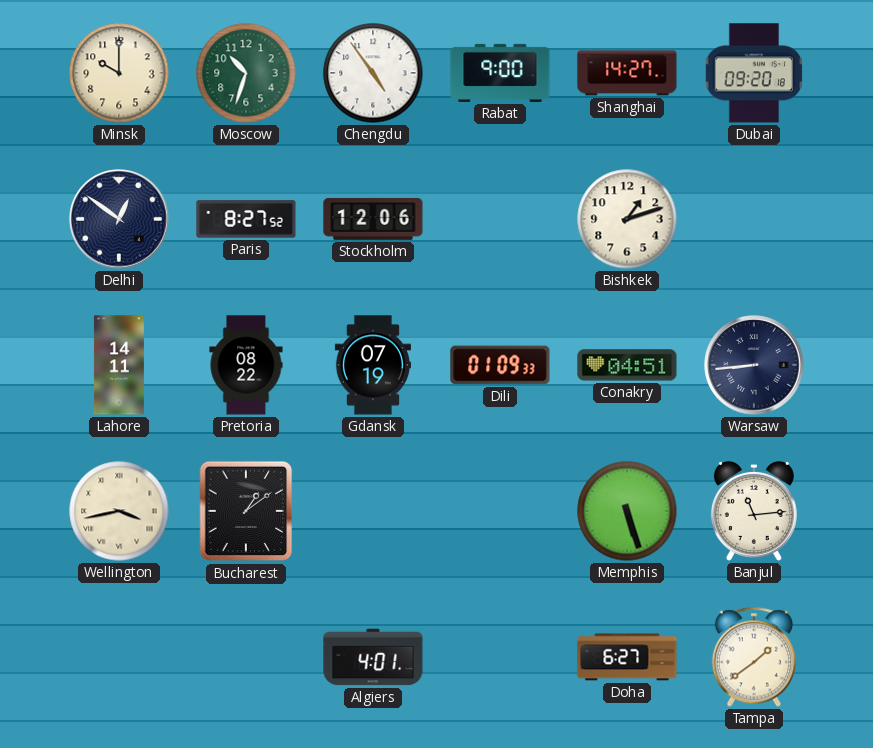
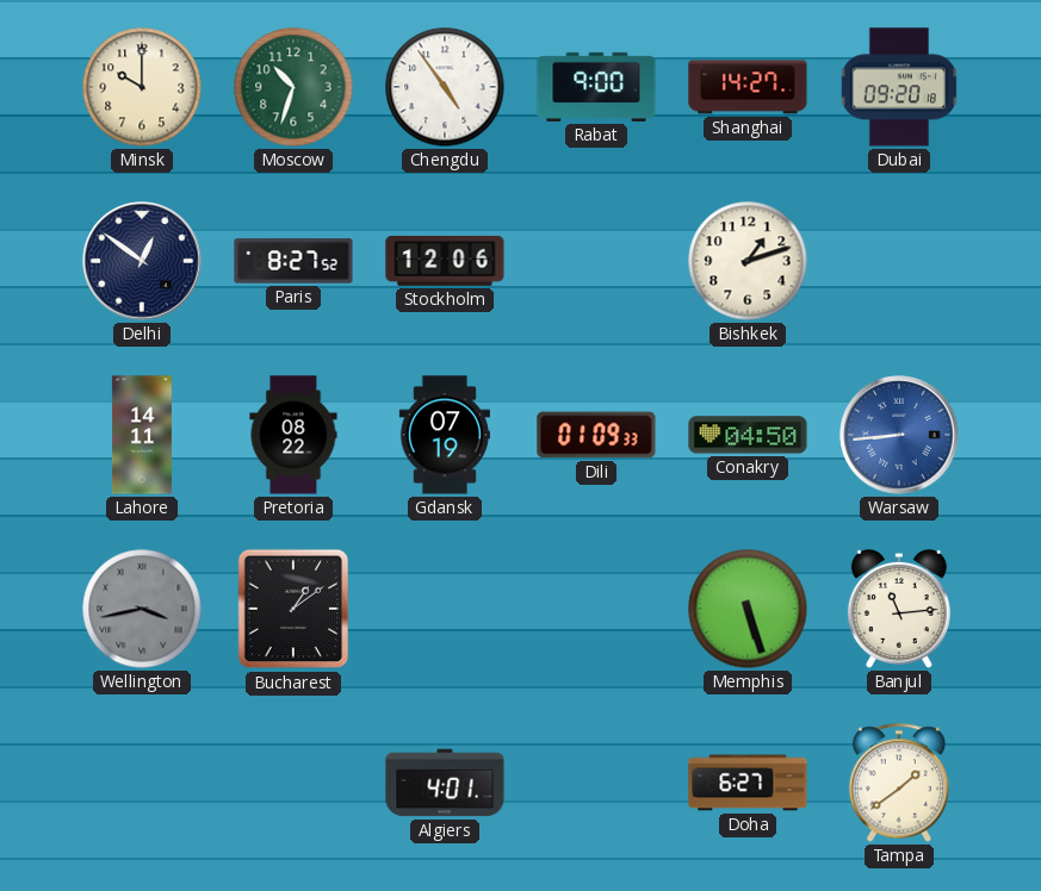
Conakry: 04:51 -> 04:50
Warsaw dial: navy -> blue
Wellington dial: cream -> grey
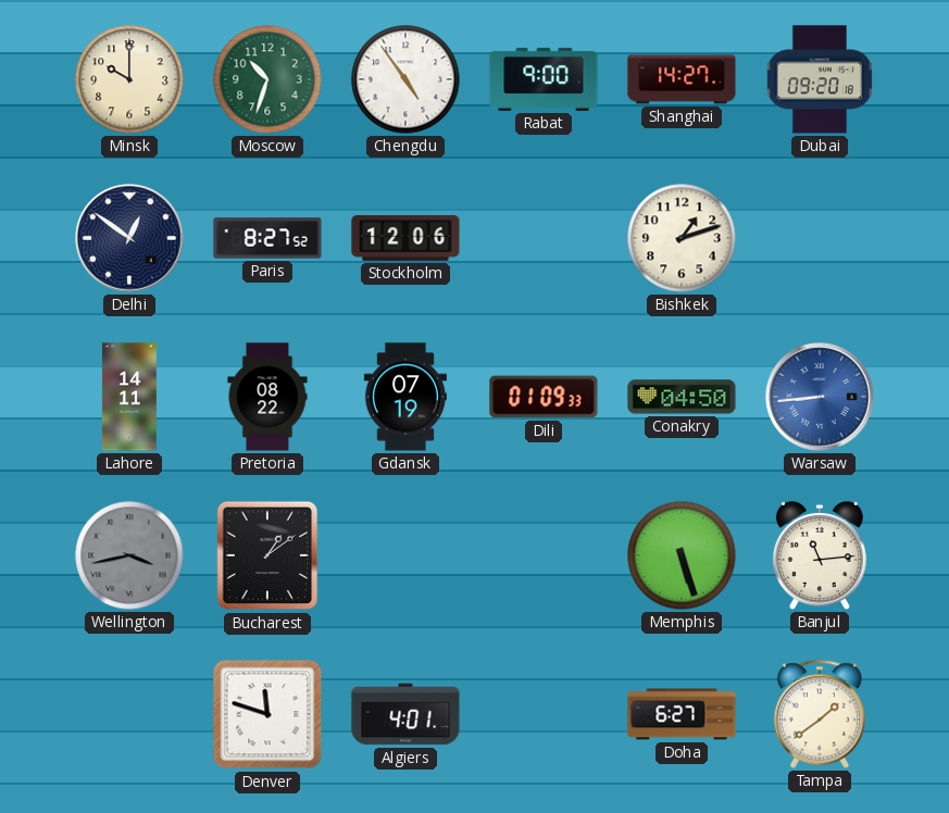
Denver: none -> 11:48
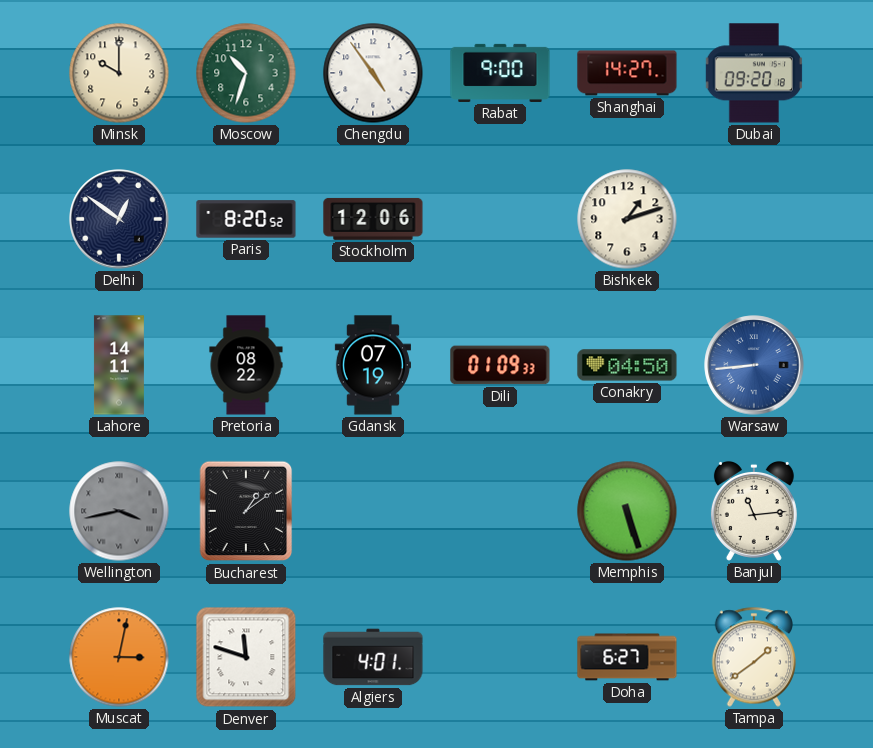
Paris: 8:27 -> 8:20
Muscat: none -> 3:02
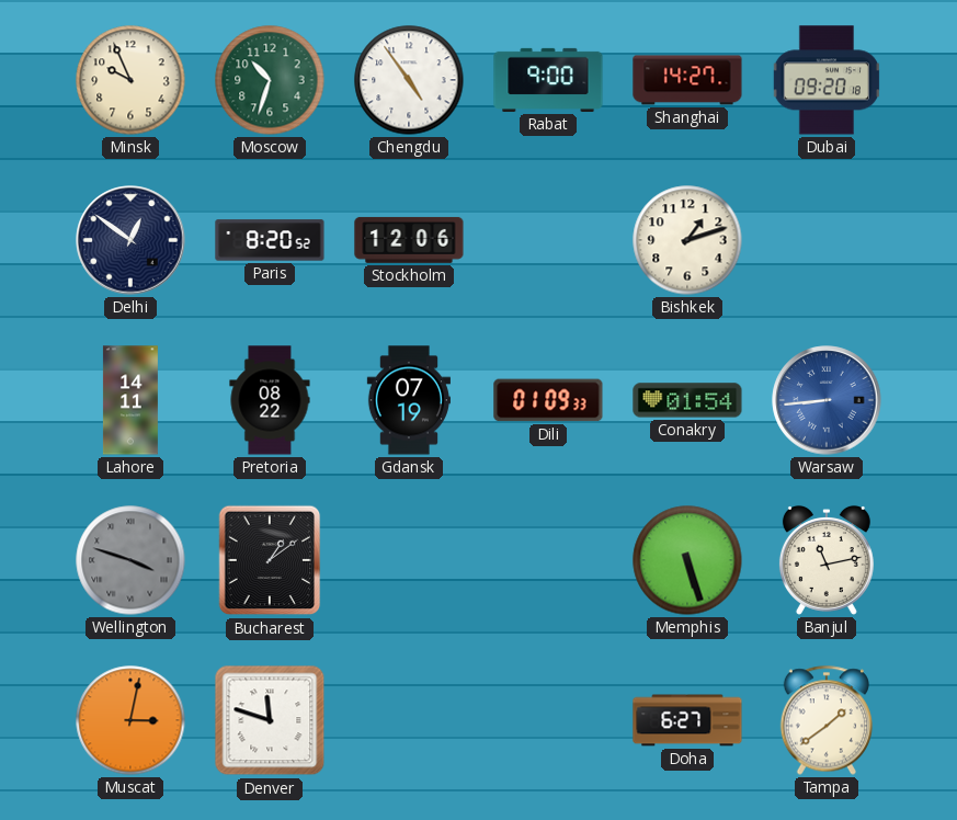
Minsk: 10:00 -> 9:56
Conakry: 04:50 -> 01:54
Wellington: 3:43 -> 3:48
Banjul: 11:14 -> 11:13
Algiers: 4:01 -> none
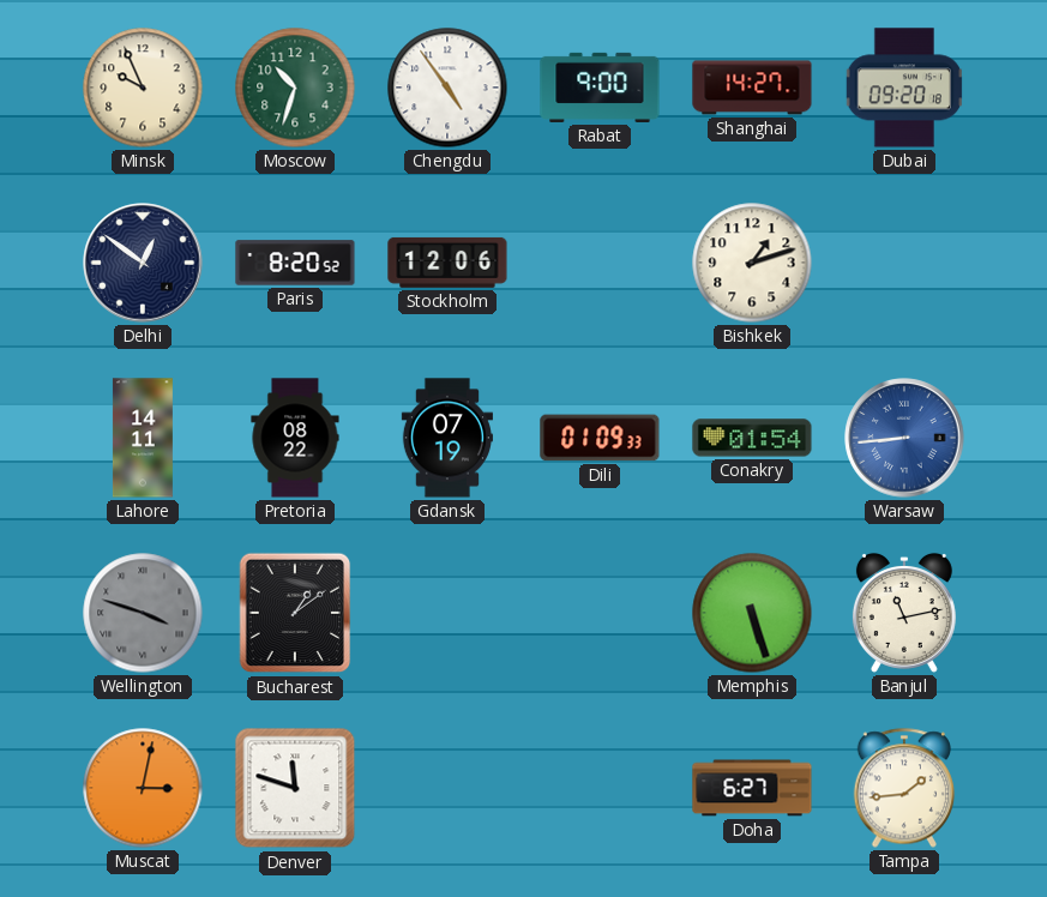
Tampa: 1:39 -> 1:44
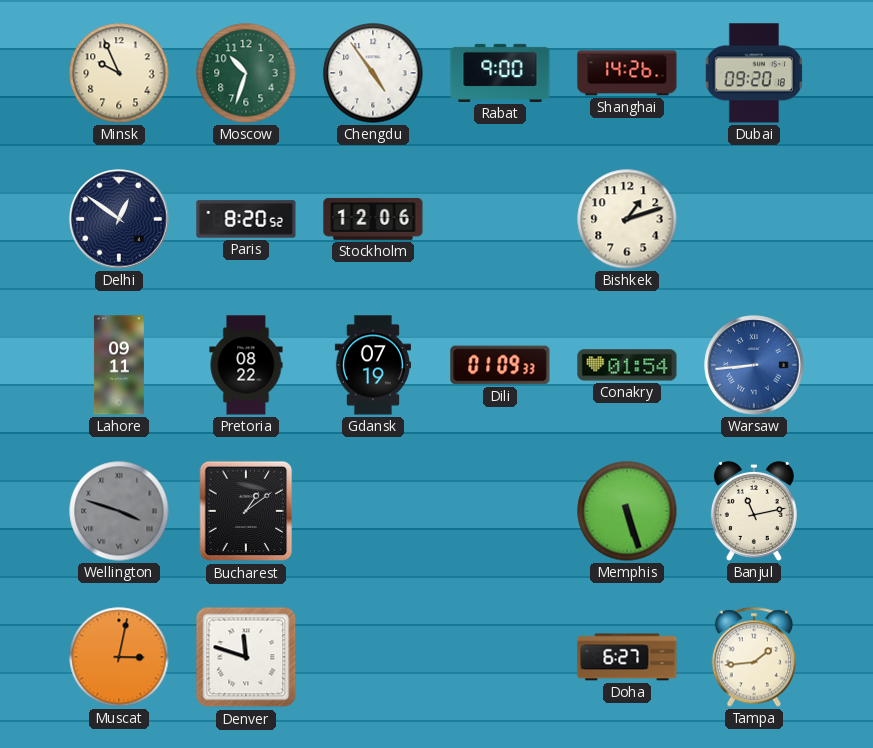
Shanghai: 14:27 -> 14:26
Lahore: 14:11 -> 09:11
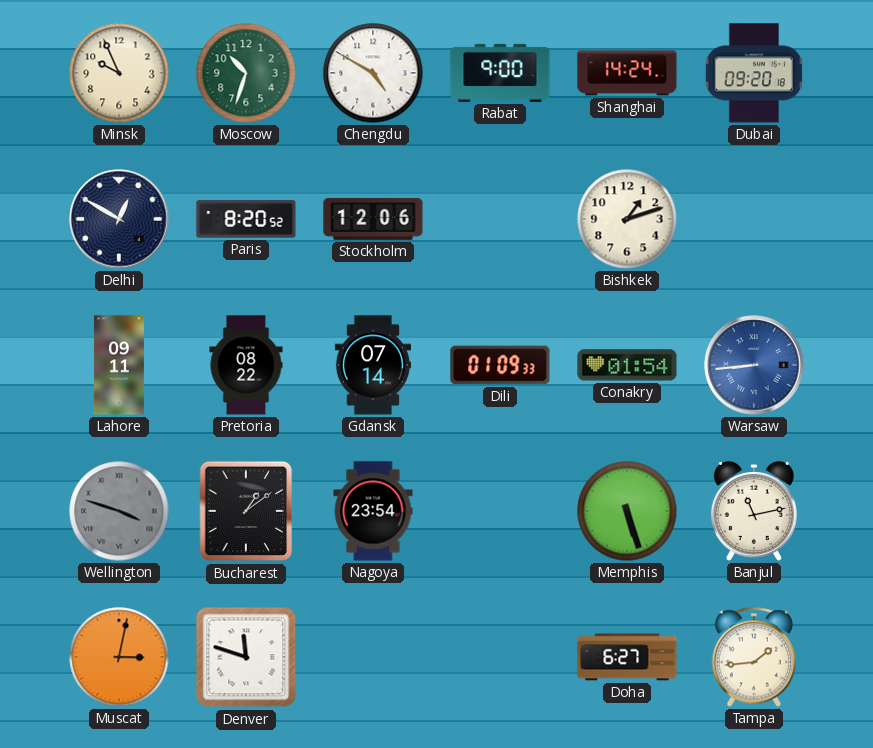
Chengdu: 4:54 -> 4:50
Shanghai: 14:26 -> 14:24
Delhi: 12:51 -> 12:50
Gdansk: 07:19 -> 07:14
Nagoya: none -> 23:54
